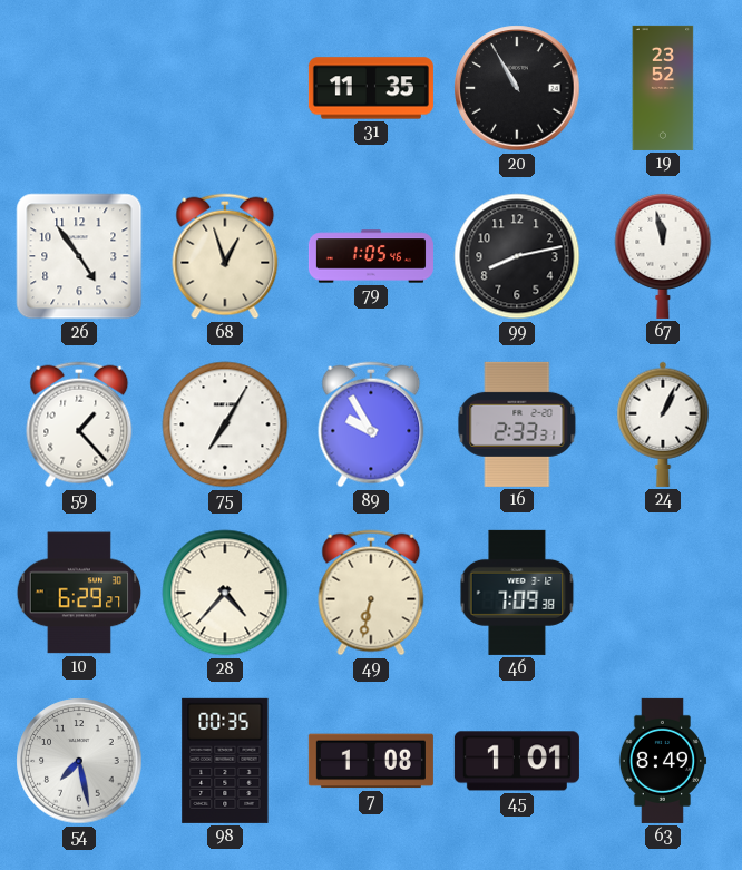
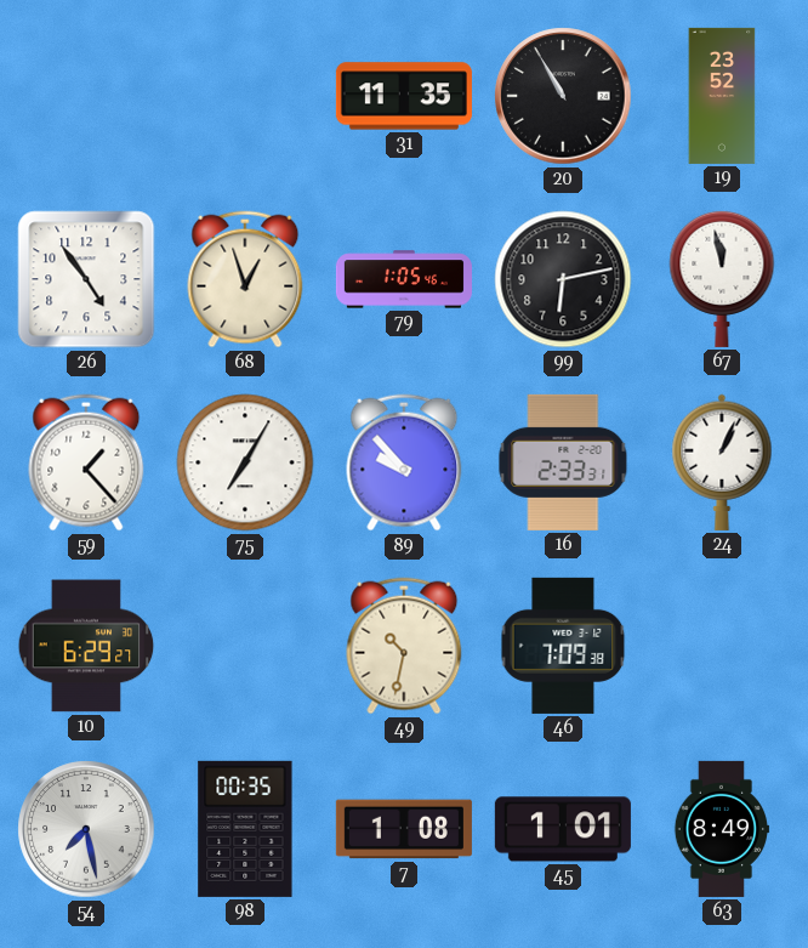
99: 8:13 -> 6:13
89: 9:55 -> 9:53
28: 4:37 -> none
49: 6:32 -> 10:32
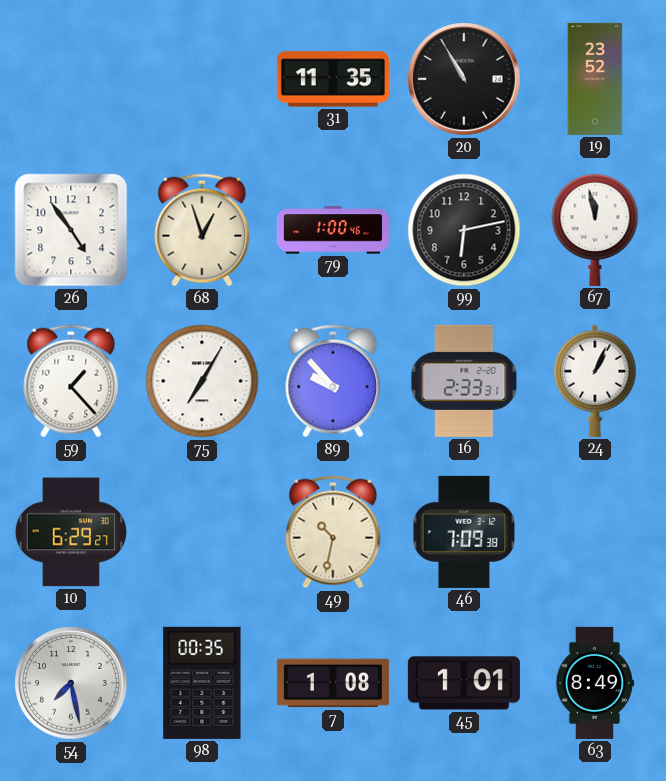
79: 1:05 -> 1:00
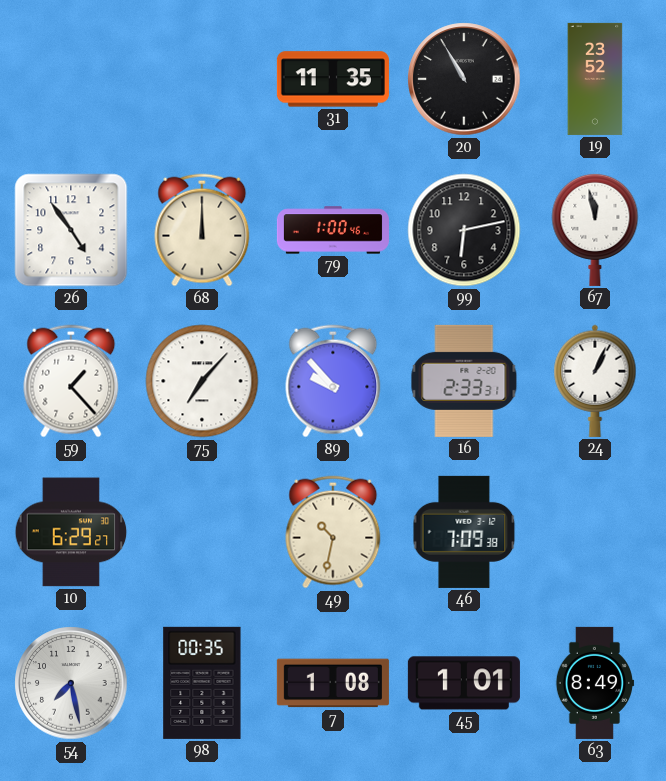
68: 12:57 -> 12:00
75: 7:05 -> 7:07
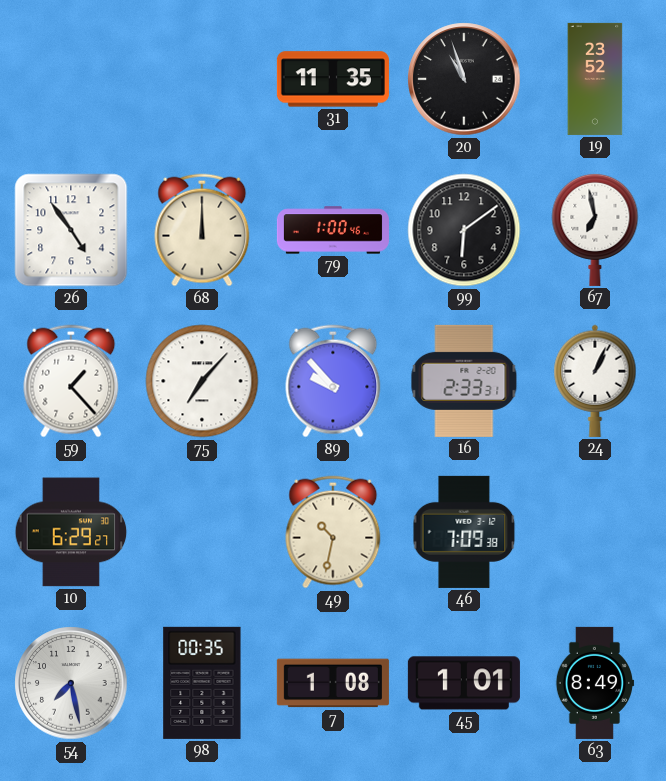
20: 10:55 -> 10:57
99: 6:13 -> 6:09
67: 11:58 -> 6:58
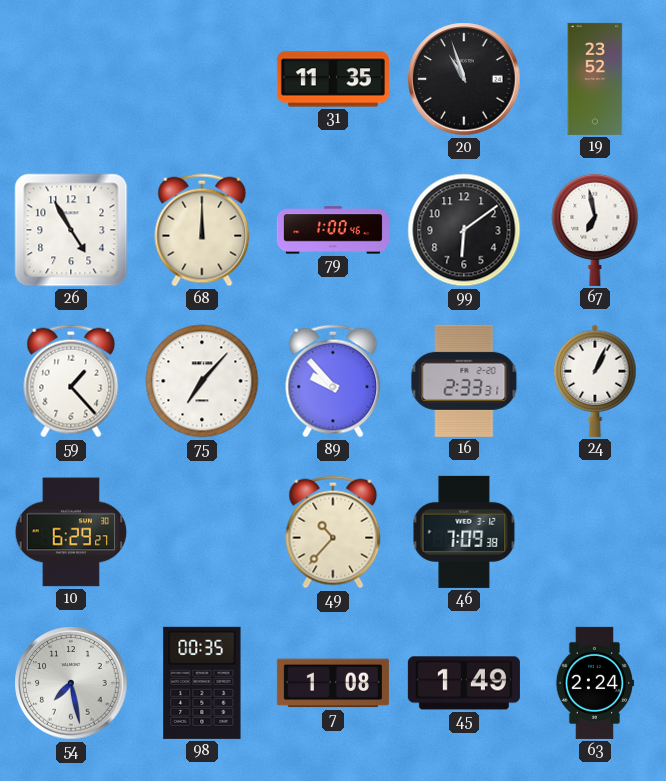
26: 4:54 -> 4:55
49: 10:32 -> 10:37
45: 1:01 -> 1:49
63: 8:49 -> 2:24
